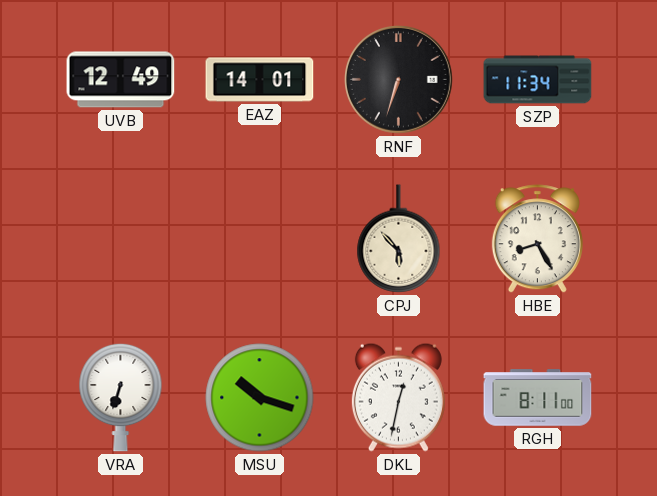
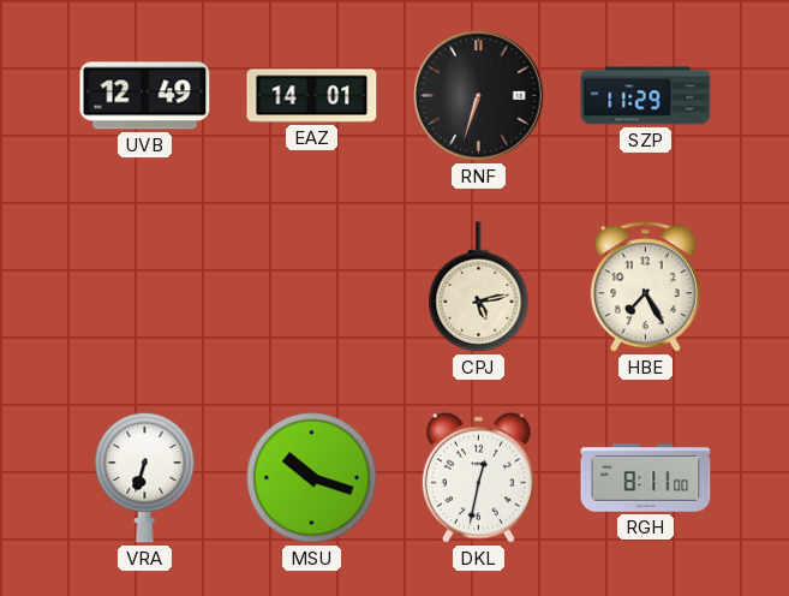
SZP: 11:34 -> 11:29
CPJ: 5:53 -> 5:13
HBE: 8:25 -> 7:25
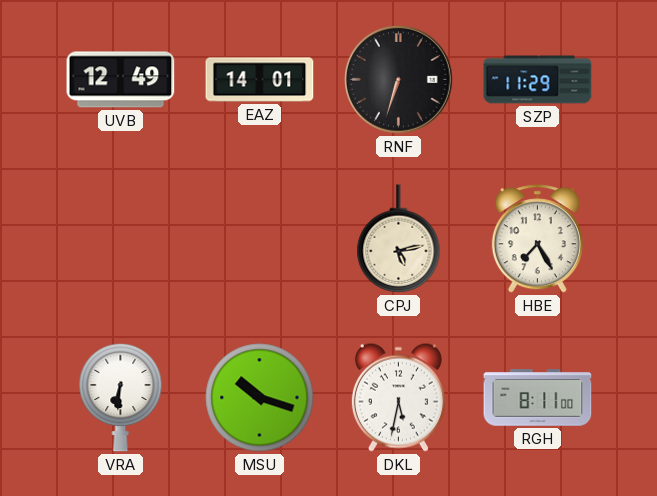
VRA: 6:33 -> 6:31
DKL: 12:32 -> 5:32
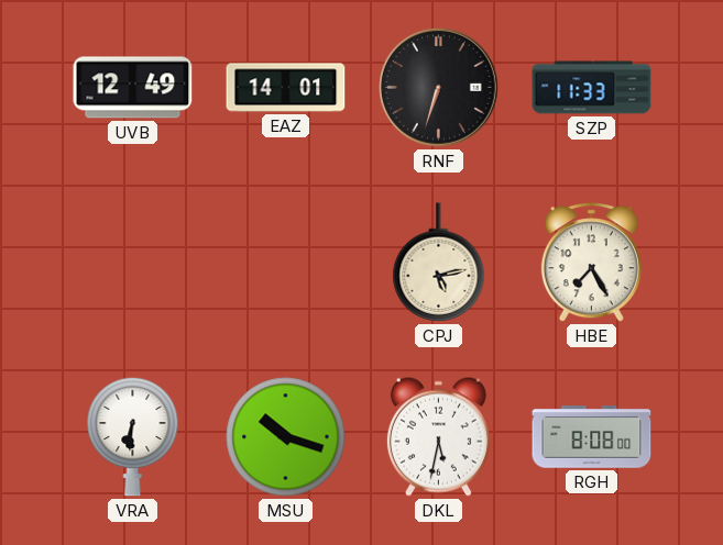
SZP: 11:29 -> 11:33
RGH: 8:11 -> 8:08
